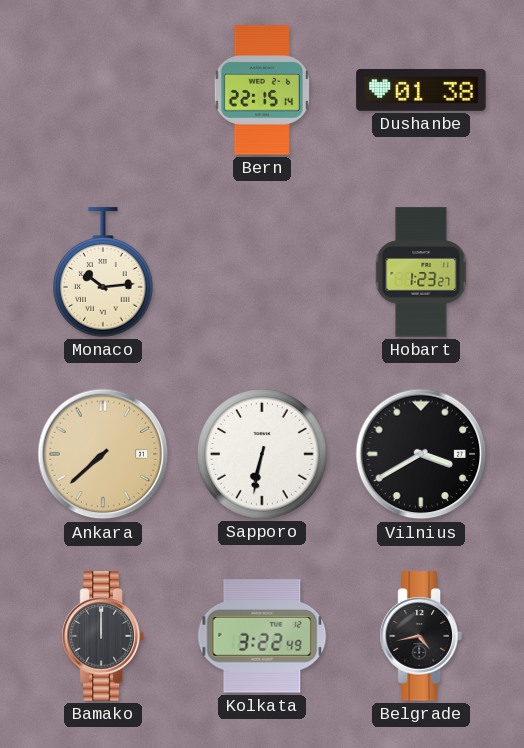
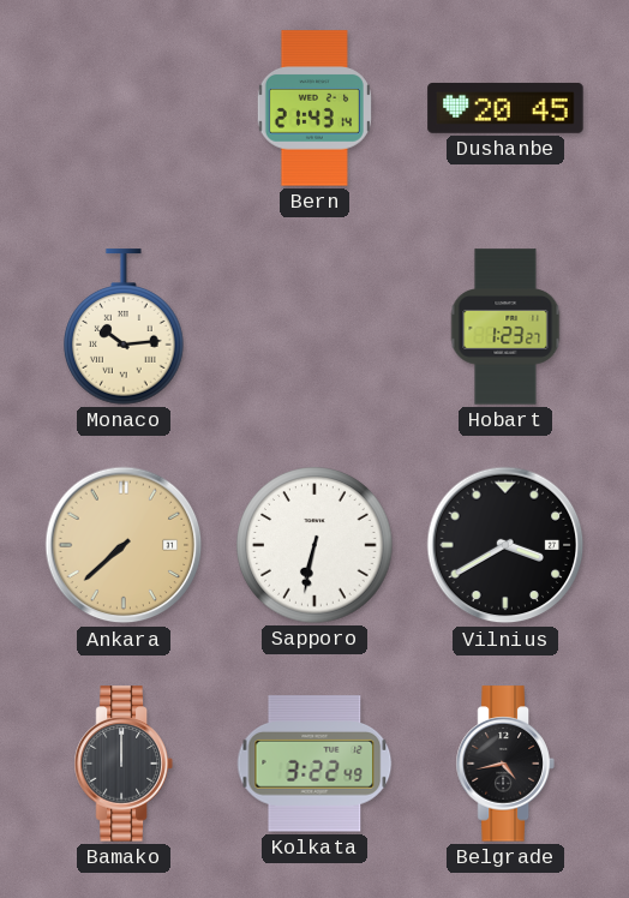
Bern: 22:15 -> 21:43
Dushanbe: 01:38 -> 20:45
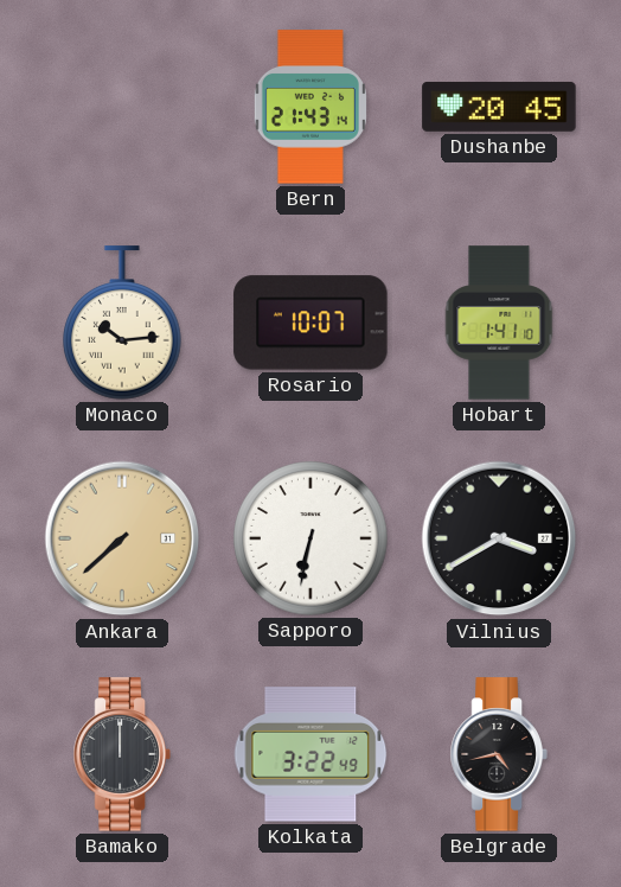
Rosario: none -> 10:07
Hobart: 1:23 -> 1:41
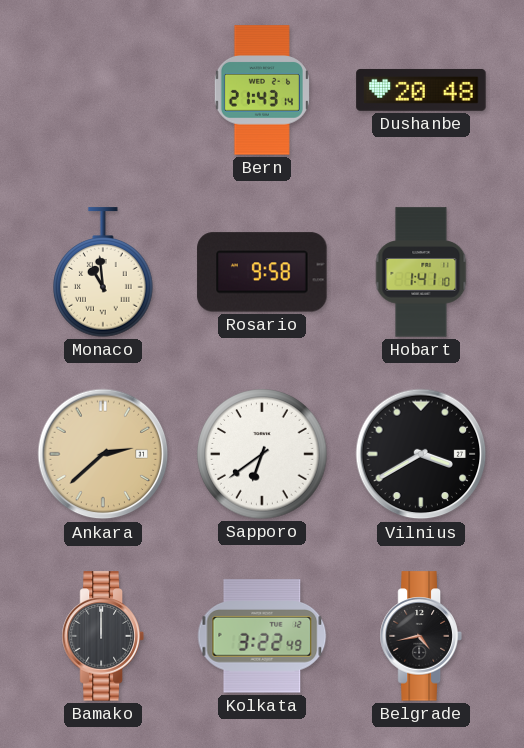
Dushanbe: 20:45 -> 20:48
Monaco: 10:14 -> 10:59
Rosario: 10:07 -> 9:58
Ankara: 7:38 -> 2:38
Sapporo: 6:32 -> 6:39
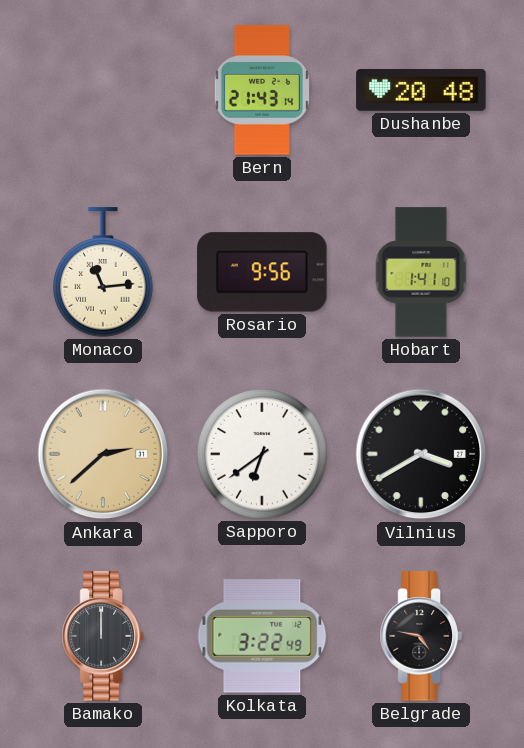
Monaco: 10:59 -> 11:14
Rosario: 9:58 -> 9:56
Belgrade: 4:43 -> 4:47
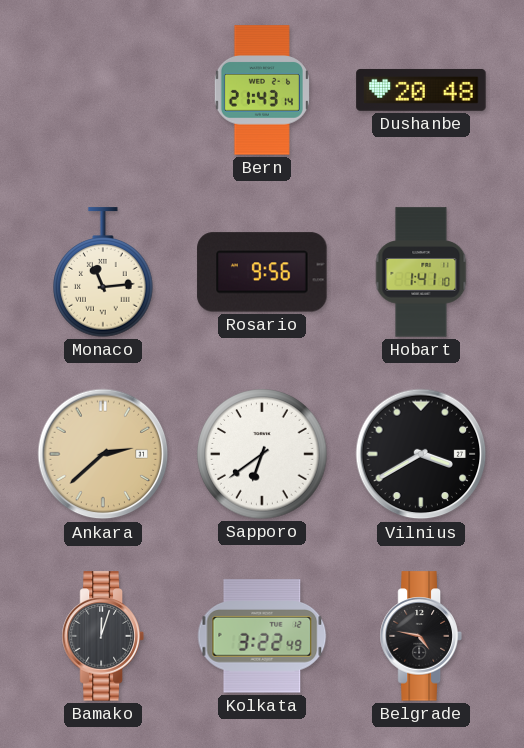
Bamako: 12:00 -> 12:03
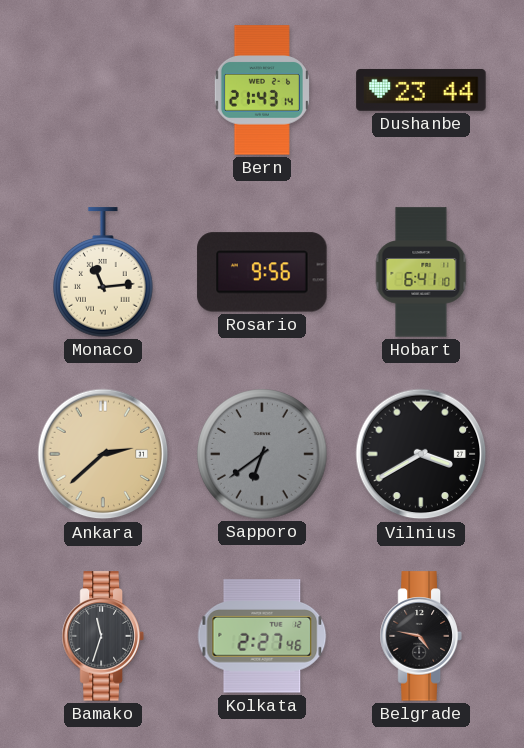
Dushanbe: 20:48 -> 23:44
Hobart: 1:41 -> 6:41
Sapporo dial: white -> grey
Bamako: 12:03 -> 11:33
Kolkata: 3:22 -> 2:27
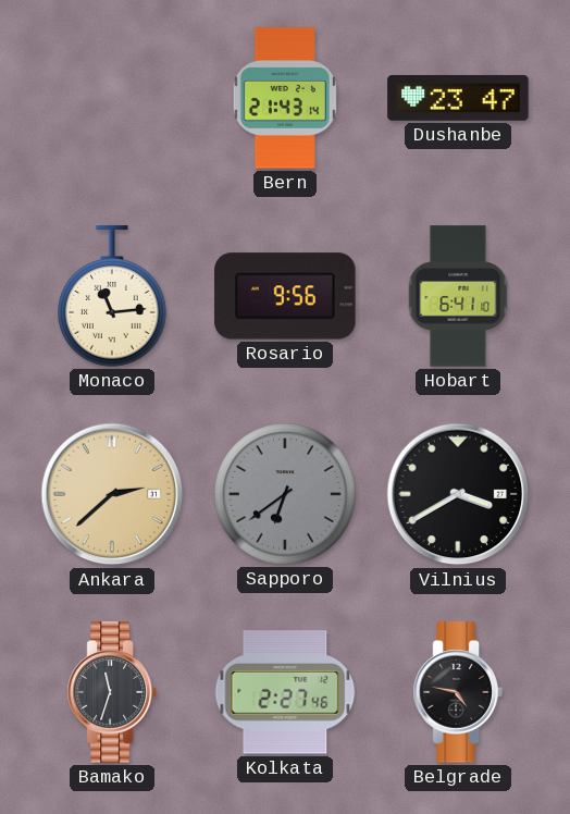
Dushanbe: 23:44 -> 23:47
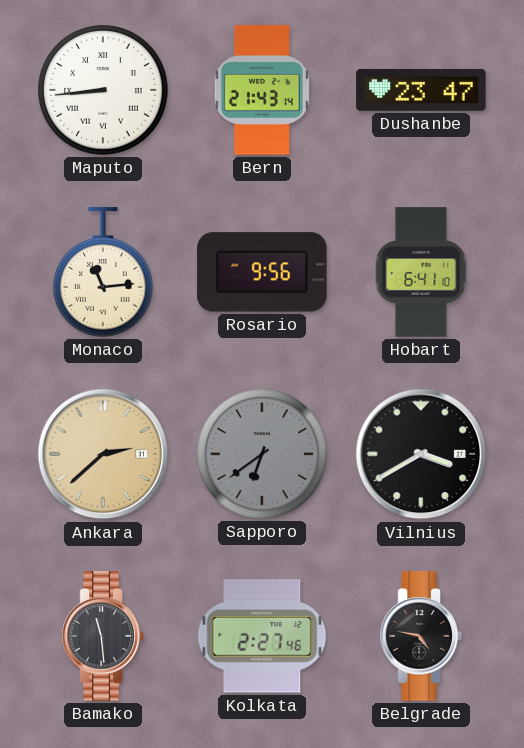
Maputo: none -> 8:44
Bamako: 11:33 -> 11:29
